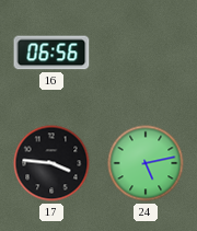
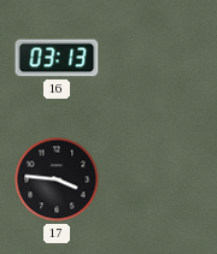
16: 06:56 -> 03:13
24: 5:13 -> none
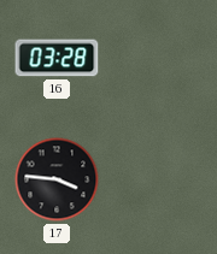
16: 03:13 -> 03:28
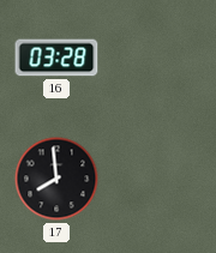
17: 3:46 -> 7:59
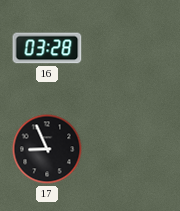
17: 7:59 -> 8:56
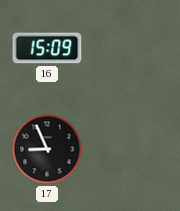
16: 03:28 -> 15:09
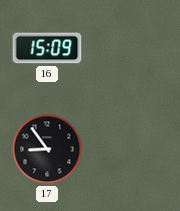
17: 8:56 -> 8:54
